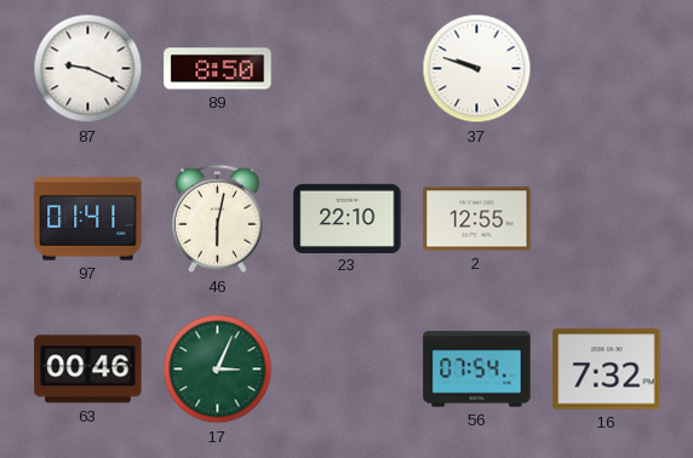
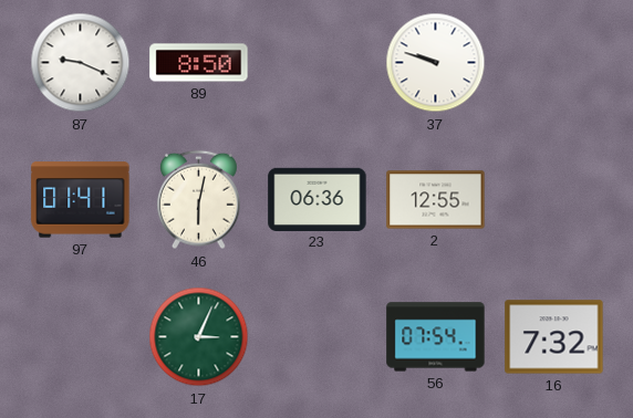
23: 22:10 -> 06:36
63: 00:46 -> none
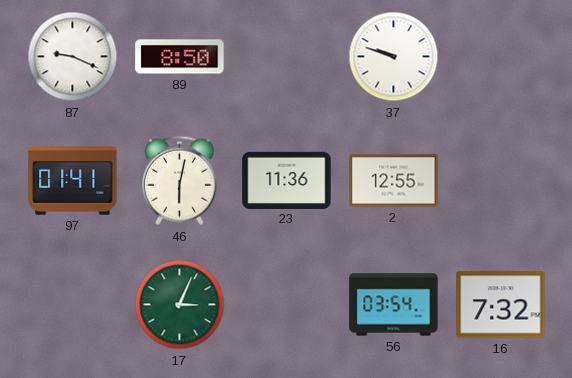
23: 06:36 -> 11:36
56: 07:54 -> 03:54
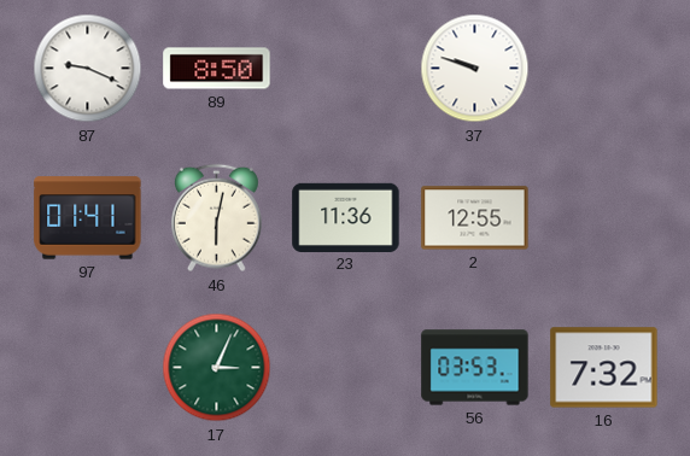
56: 03:54 -> 03:53
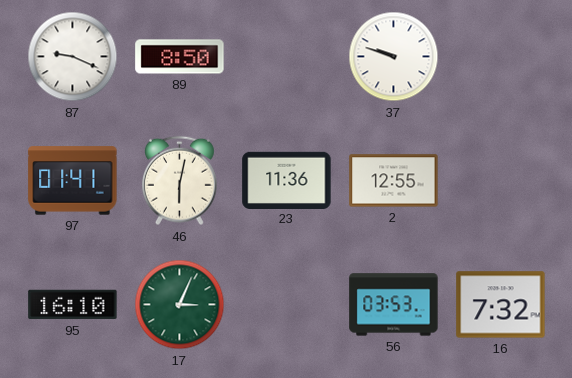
95: none -> 16:10
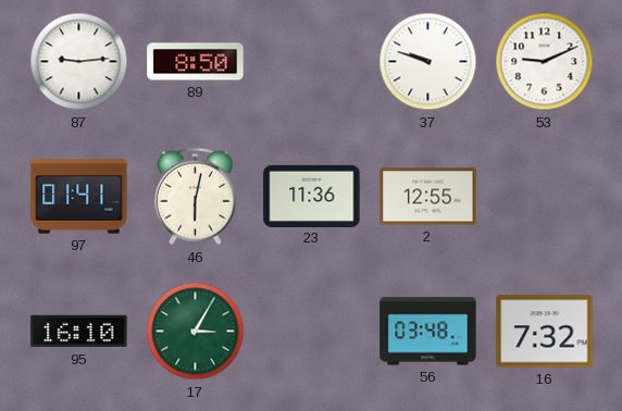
87: 9:19 -> 9:14
53: none -> 9:11
17: 3:04 -> 3:05
56: 03:53 -> 03:48
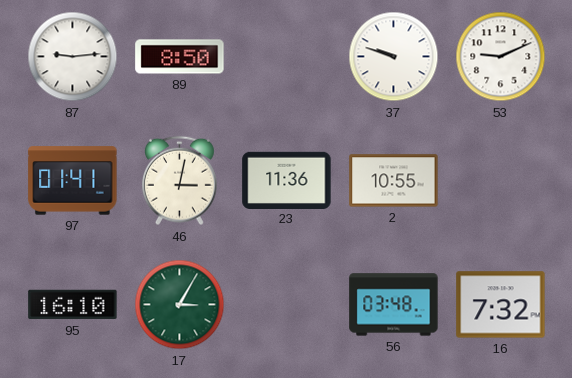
46: 6:02 -> 3:02
2: 12:55 -> 10:55
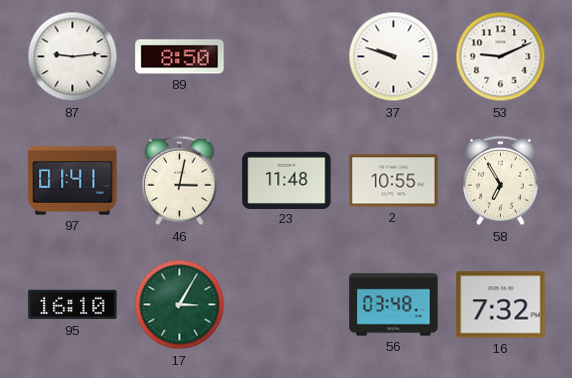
23: 11:36 -> 11:48
58: none -> 6:55
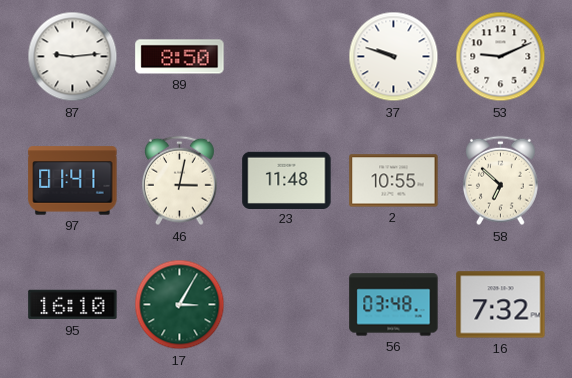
58: 6:55 -> 6:52
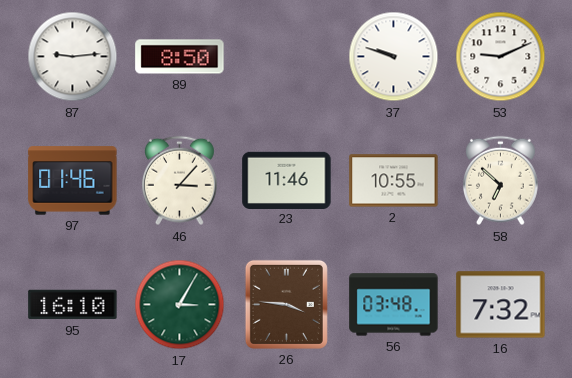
97: 01:41 -> 01:46
46: 3:02 -> 3:07
23: 11:48 -> 11:46
26: none -> 3:46
